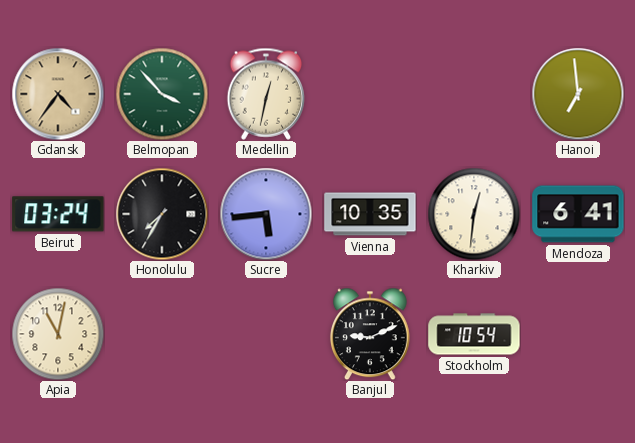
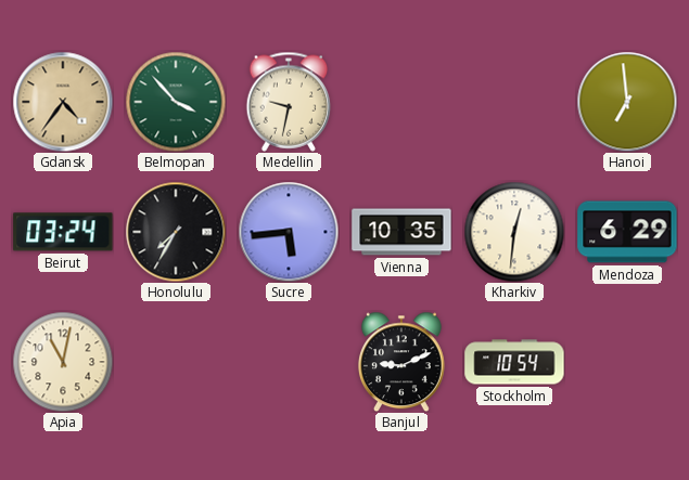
Medellin: 12:32 -> 9:32
Mendoza: 6:41 -> 6:29
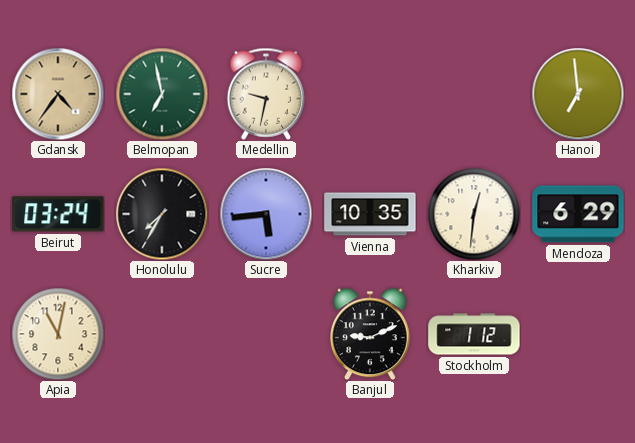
Belmopan: 3:53 -> 6:58
Stockholm: 10:54 -> 1:12
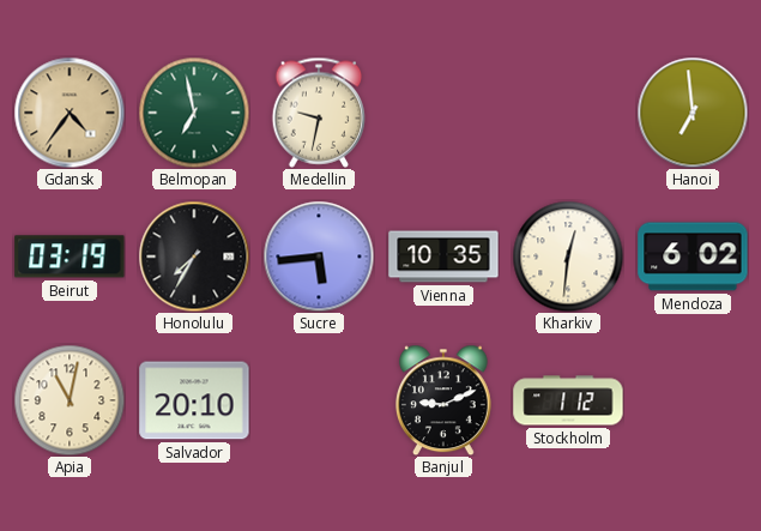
Beirut: 03:24 -> 03:19
Mendoza: 6:29 -> 6:02
Salvador: none -> 20:10
